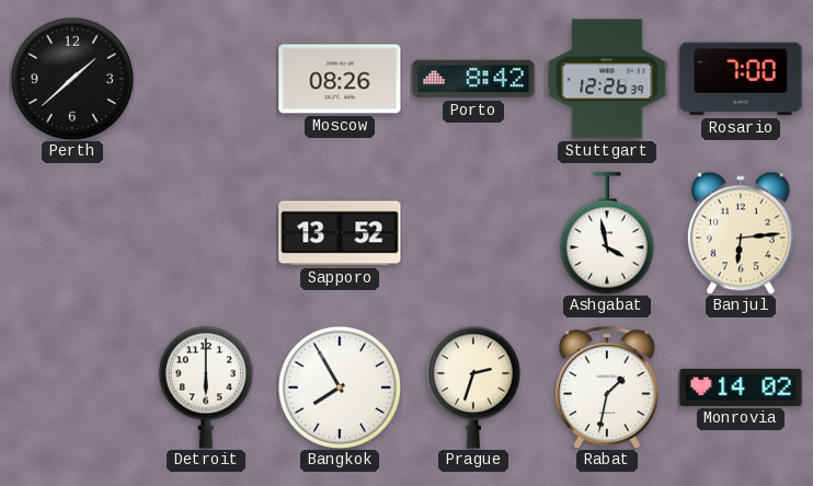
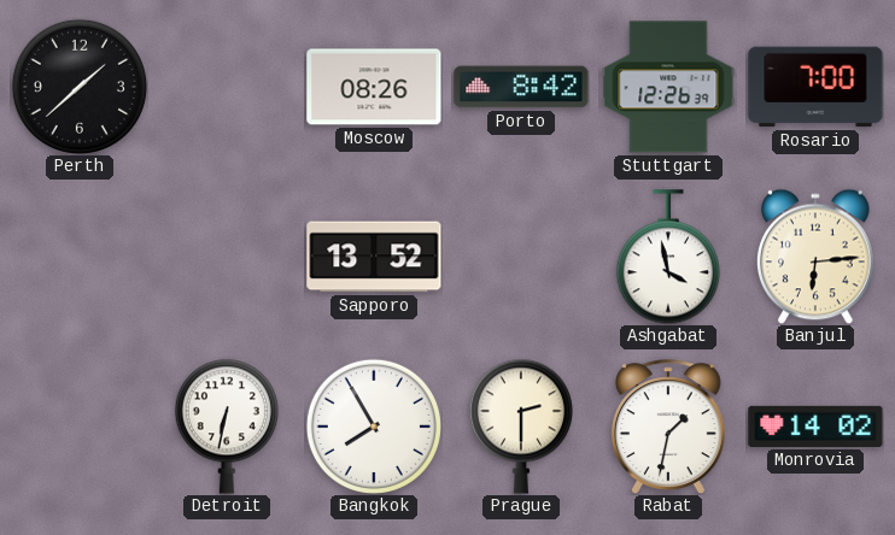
Detroit: 6:00 -> 6:32
Prague: 2:33 -> 2:30
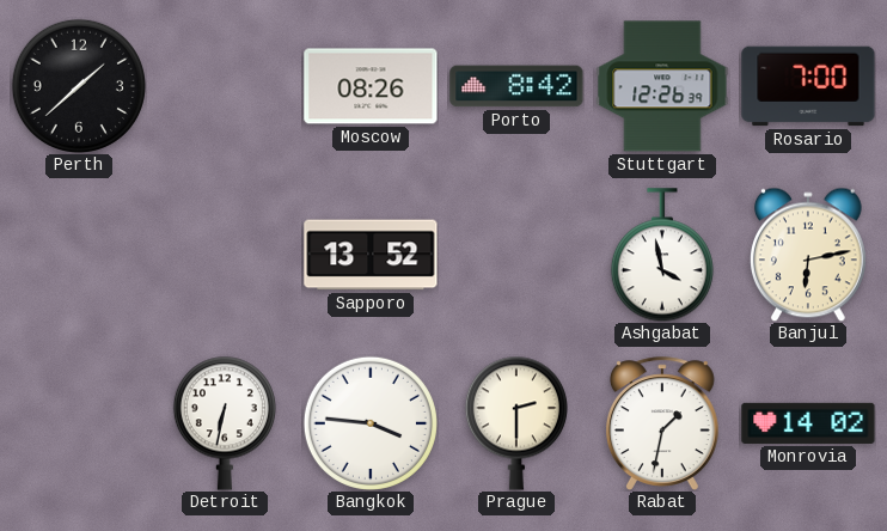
Banjul: 6:14 -> 6:13
Bangkok: 7:55 -> 3:46
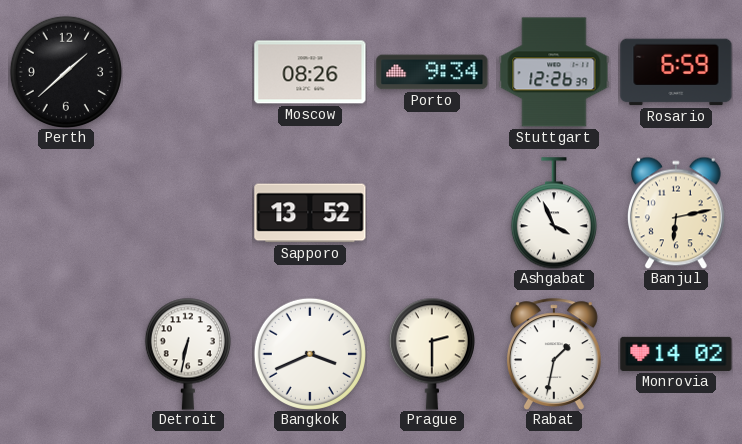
Porto: 8:42 -> 9:34
Rosario: 7:00 -> 6:59
Ashgabat: 3:58 -> 3:56
Bangkok: 3:46 -> 3:41
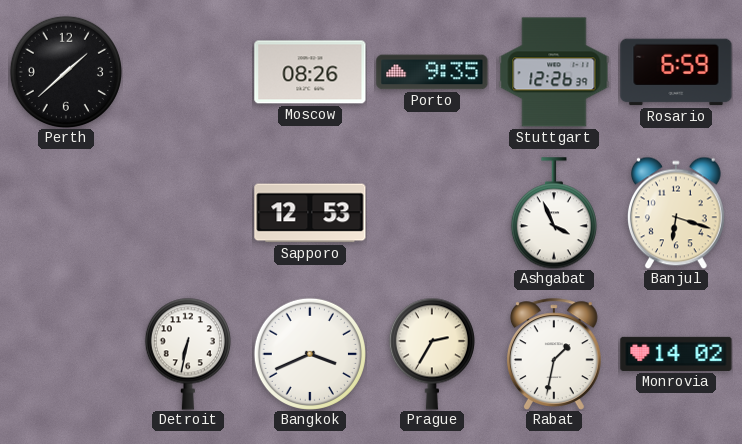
Porto: 9:34 -> 9:35
Sapporo: 13:52 -> 12:53
Banjul: 6:13 -> 6:18
Prague: 2:30 -> 2:35
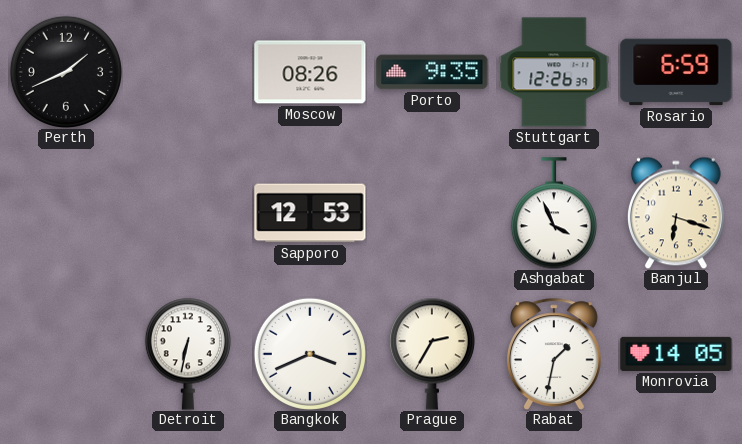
Perth: 1:38 -> 1:41
Monrovia: 14:02 -> 14:05
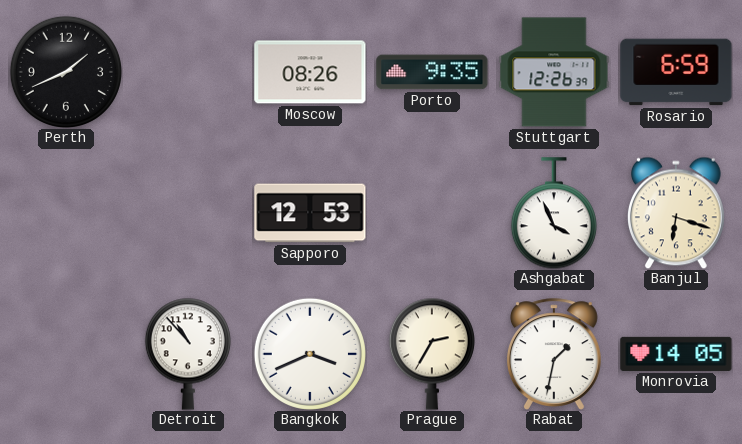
Detroit: 6:32 -> 10:53
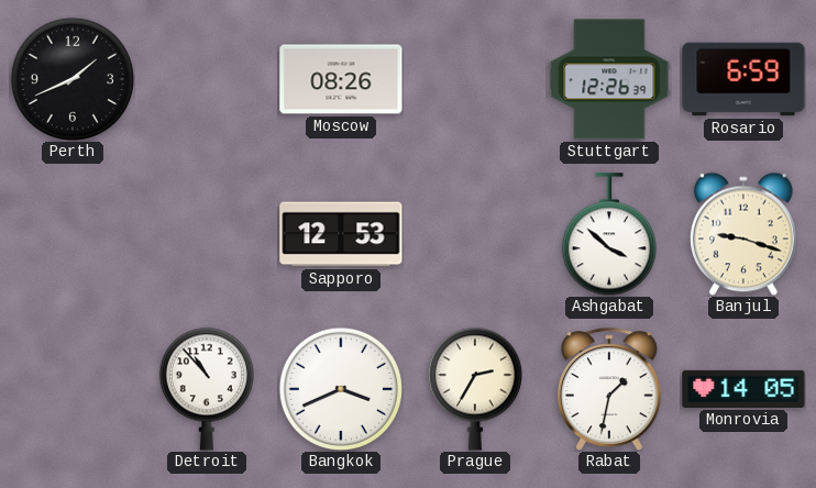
Porto: 9:35 -> none
Ashgabat: 3:56 -> 3:52
Banjul: 6:18 -> 9:18
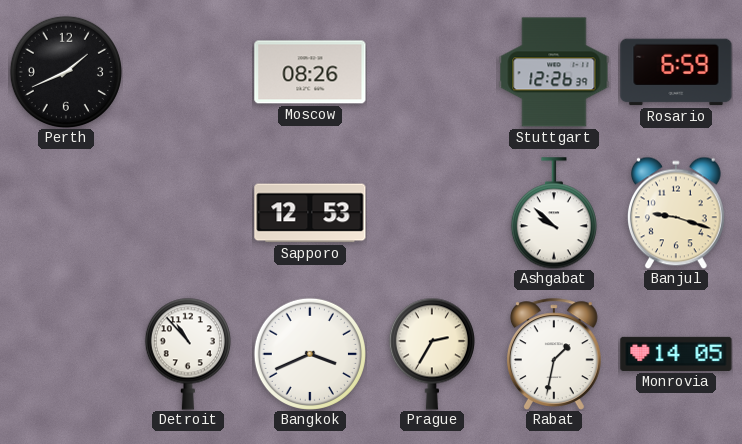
Ashgabat: 3:52 -> 9:52
